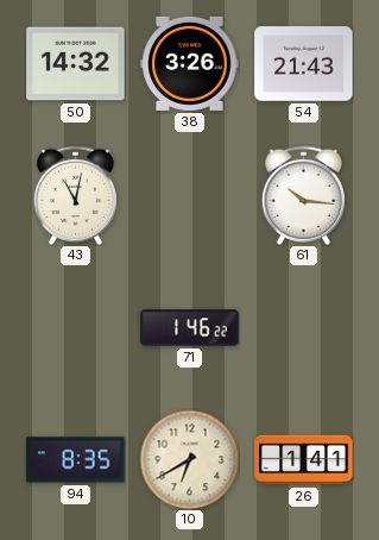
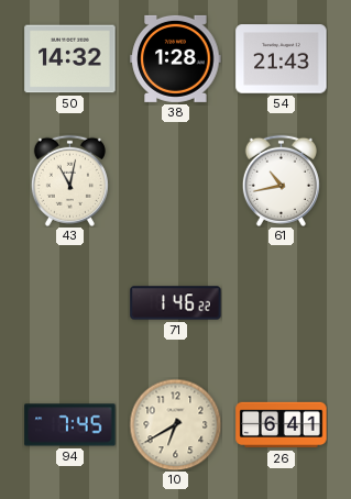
38: 3:26 -> 1:28
61: 10:16 -> 10:43
94: 8:35 -> 7:45
26: 1:41 -> 6:41
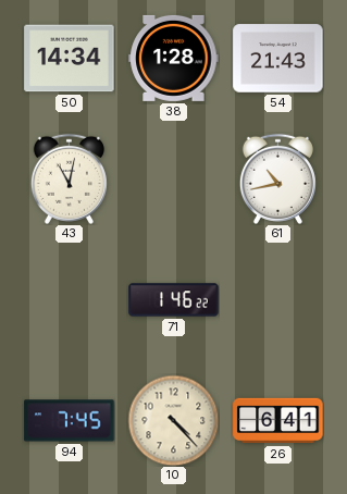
50: 14:32 -> 14:34
10: 6:40 -> 4:23
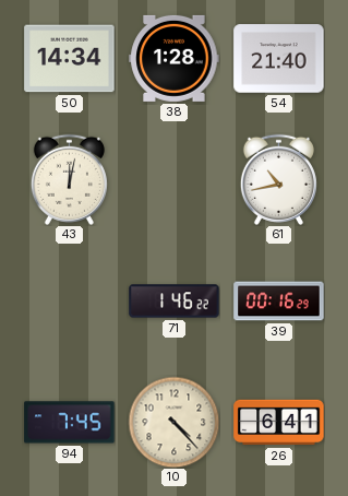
54: 21:43 -> 21:40
43: 11:02 -> 12:02
39: none -> 00:16
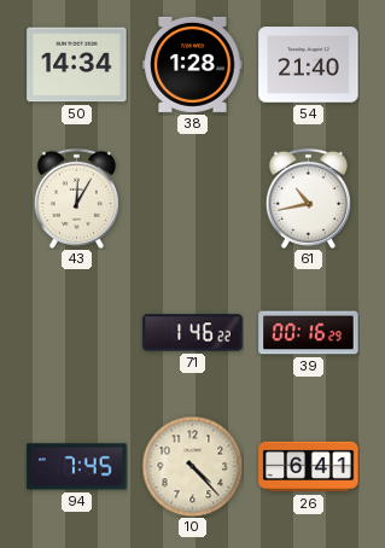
43: 12:02 -> 12:05
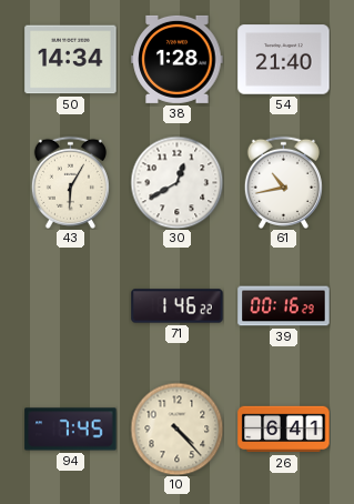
43: 12:05 -> 6:05
30: none -> 12:40
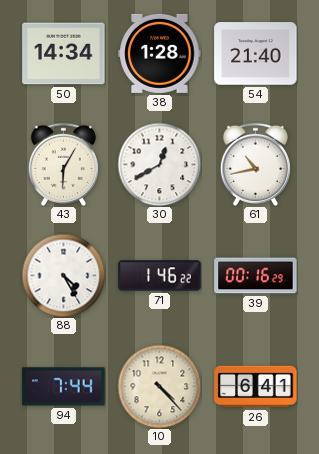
88: none -> 4:25
94: 7:45 -> 7:44
